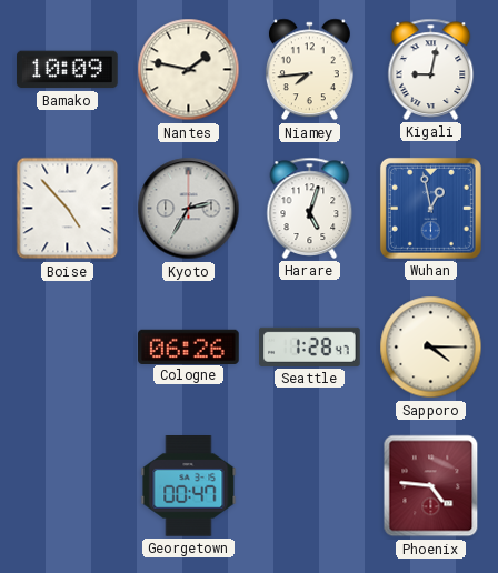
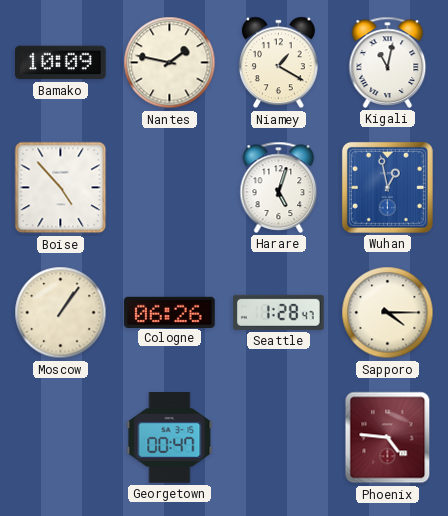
Niamey: 7:44 -> 1:20
Kigali: 9:02 -> 11:02
Kyoto: 2:35 -> none
Moscow: none -> 1:06
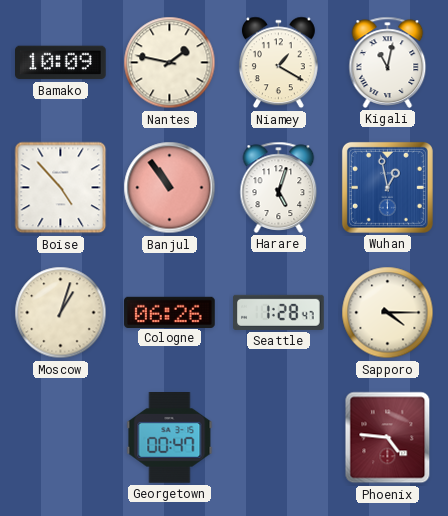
Banjul: none -> 10:54
Moscow: 1:06 -> 1:03
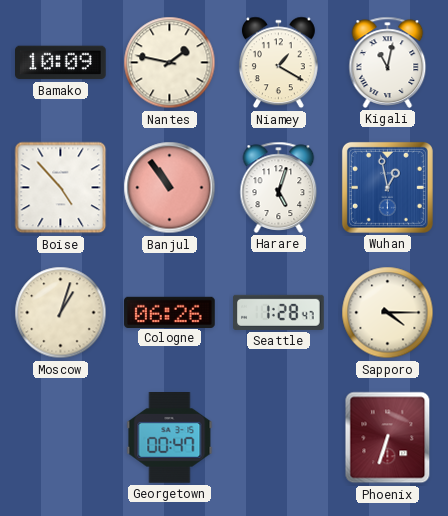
Phoenix: 4:46 -> 6:33
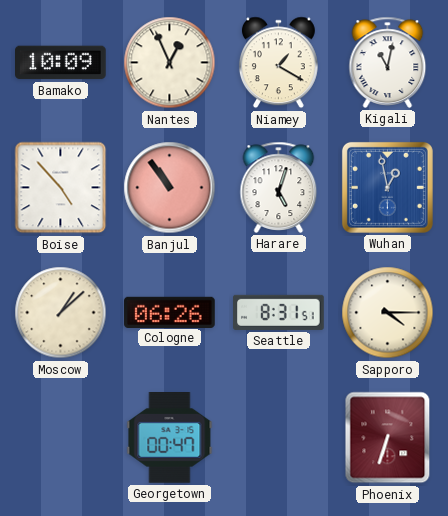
Nantes: 1:47 -> 12:56
Moscow: 1:03 -> 1:08
Seattle: 1:28 -> 8:31
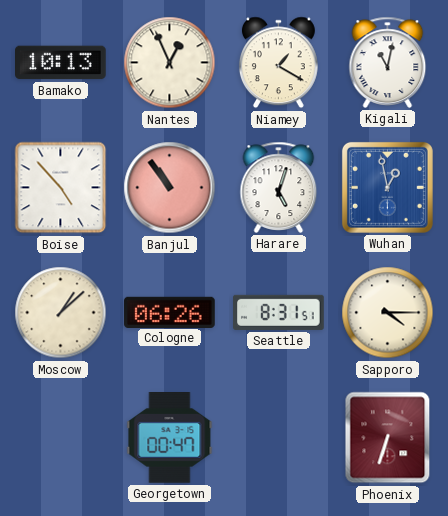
Bamako: 10:09 -> 10:13
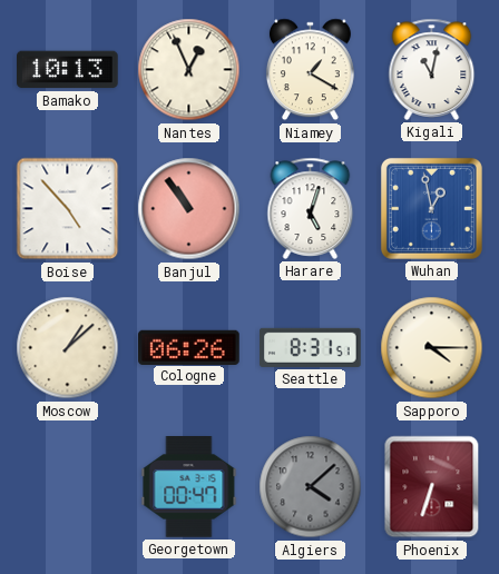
Algiers: none -> 4:08
